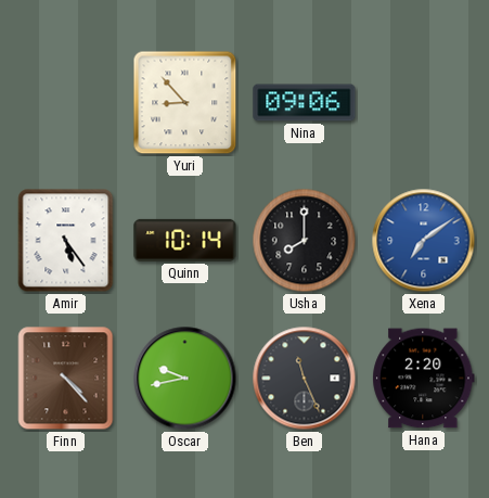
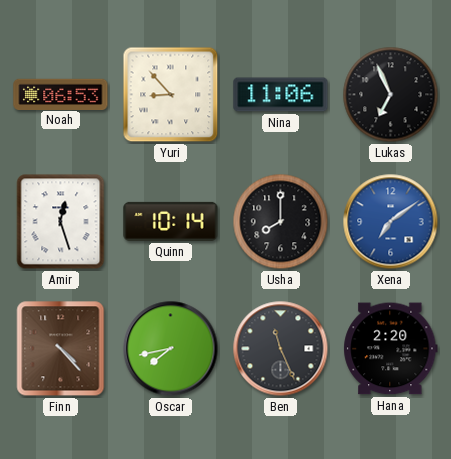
Noah: none -> 06:53
Nina: 09:06 -> 11:06
Lukas: none -> 6:56
Amir: 5:24 -> 12:27
Oscar: 9:43 -> 7:43
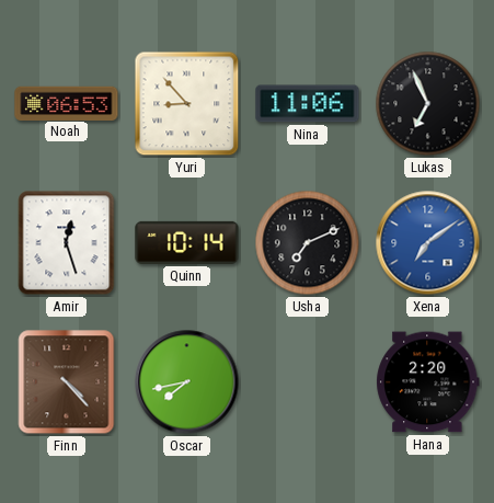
Usha: 8:00 -> 7:11
Ben: 11:26 -> none
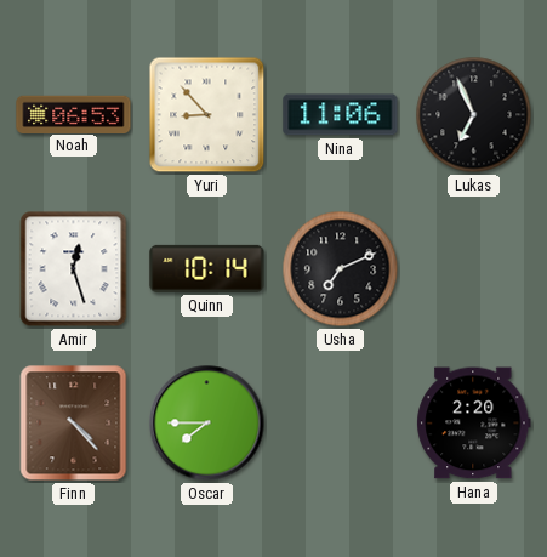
Xena: 7:09 -> none
Oscar: 7:43 -> 7:45
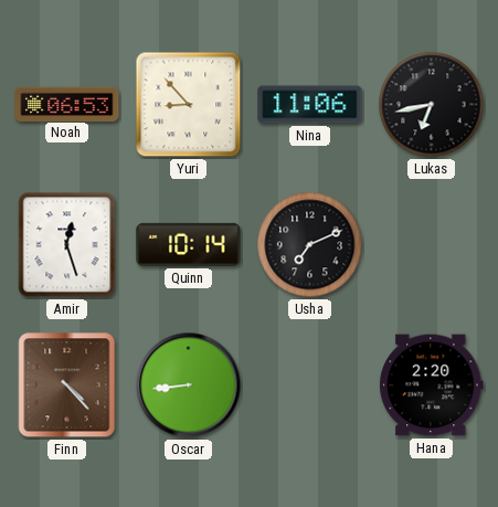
Lukas: 6:56 -> 6:43
Oscar: 7:45 -> 8:44
